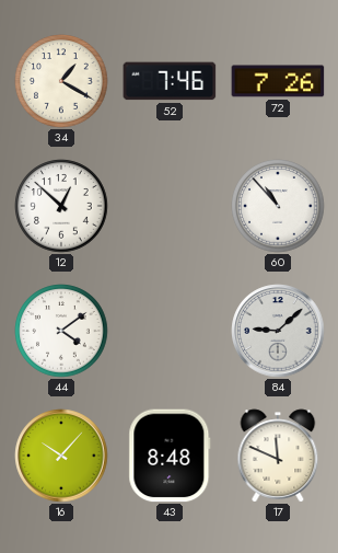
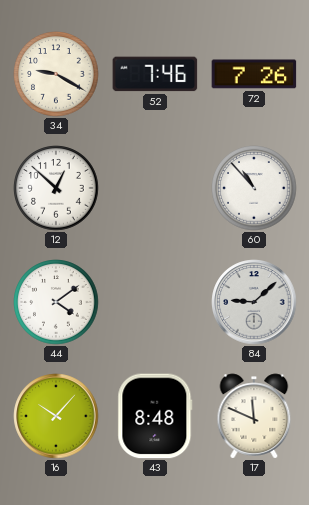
34: 1:20 -> 9:20
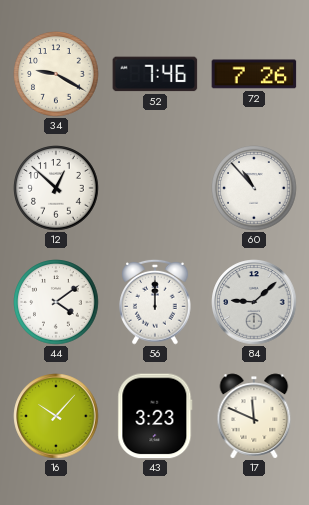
56: none -> 12:00
43: 8:48 -> 3:23
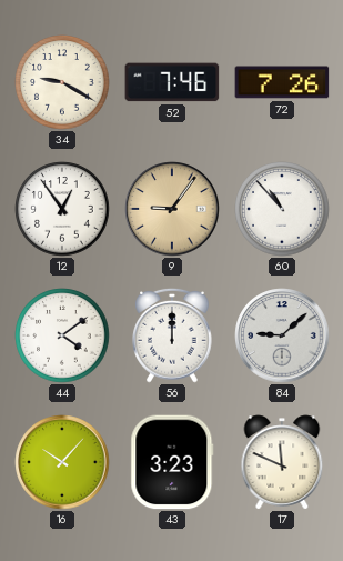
12: 12:52 -> 12:54
9: none -> 9:06
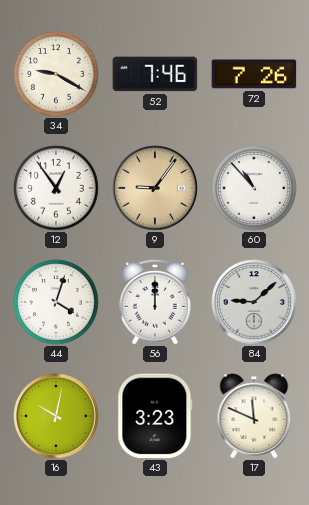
44: 4:09 -> 4:03
16: 10:07 -> 10:02
